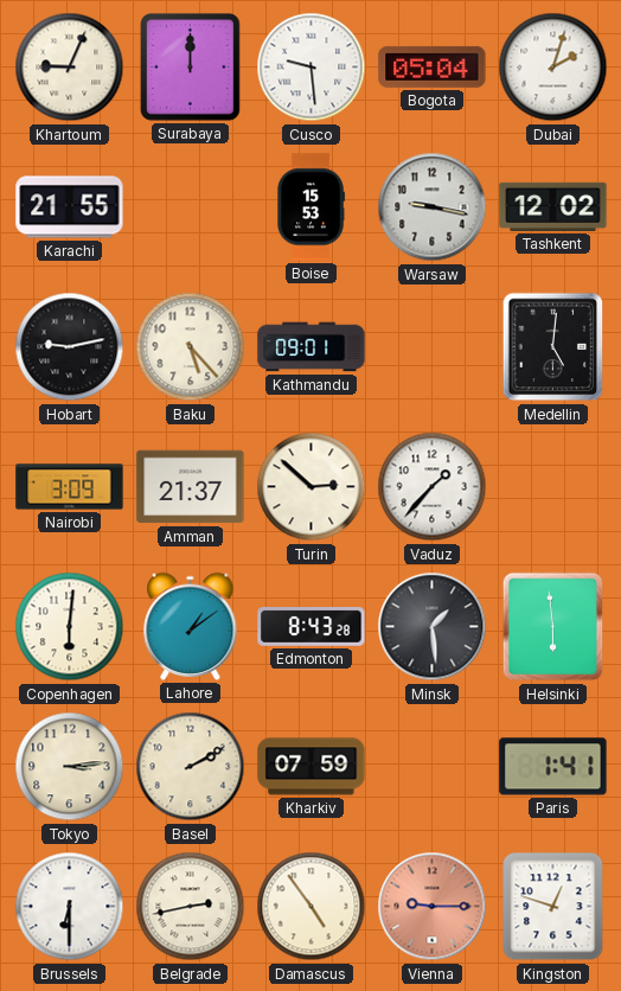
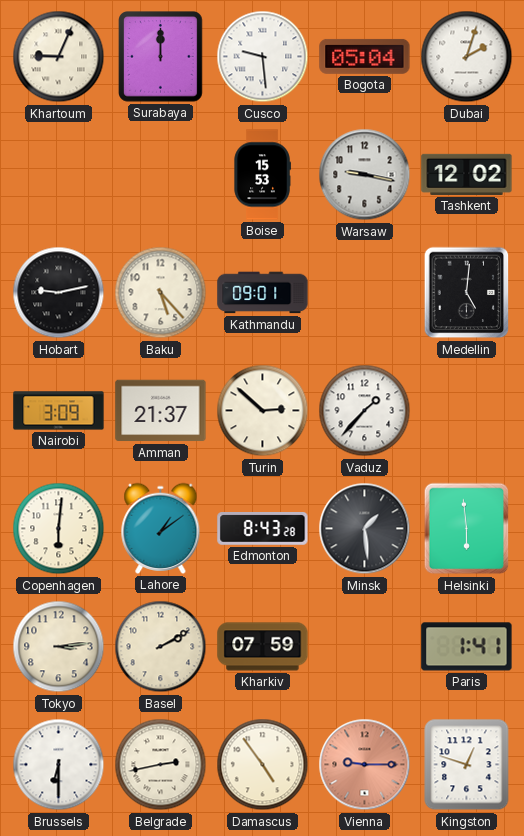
Karachi: 21:55 -> none
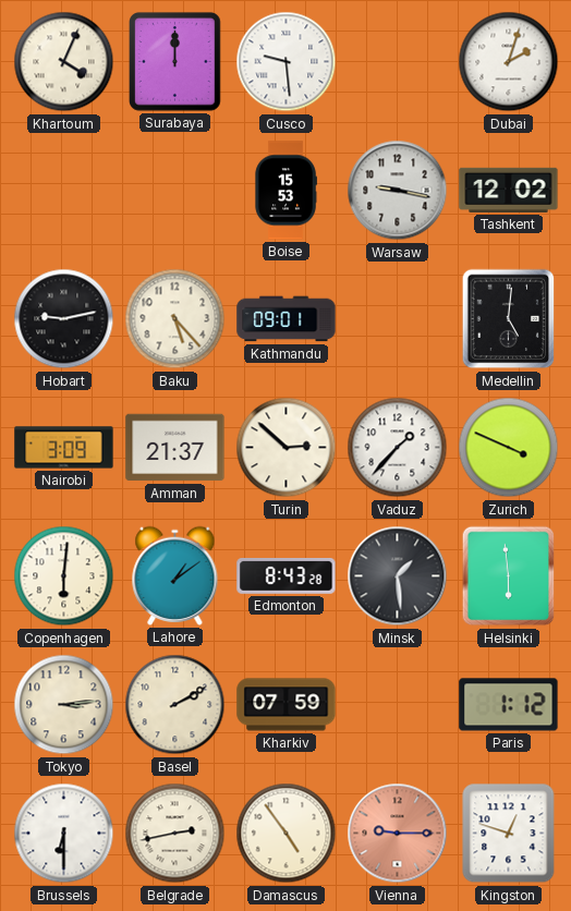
Khartoum: 9:04 -> 4:04
Bogota: 05:04 -> none
Zurich: none -> 3:49
Paris: 1:41 -> 1:12
